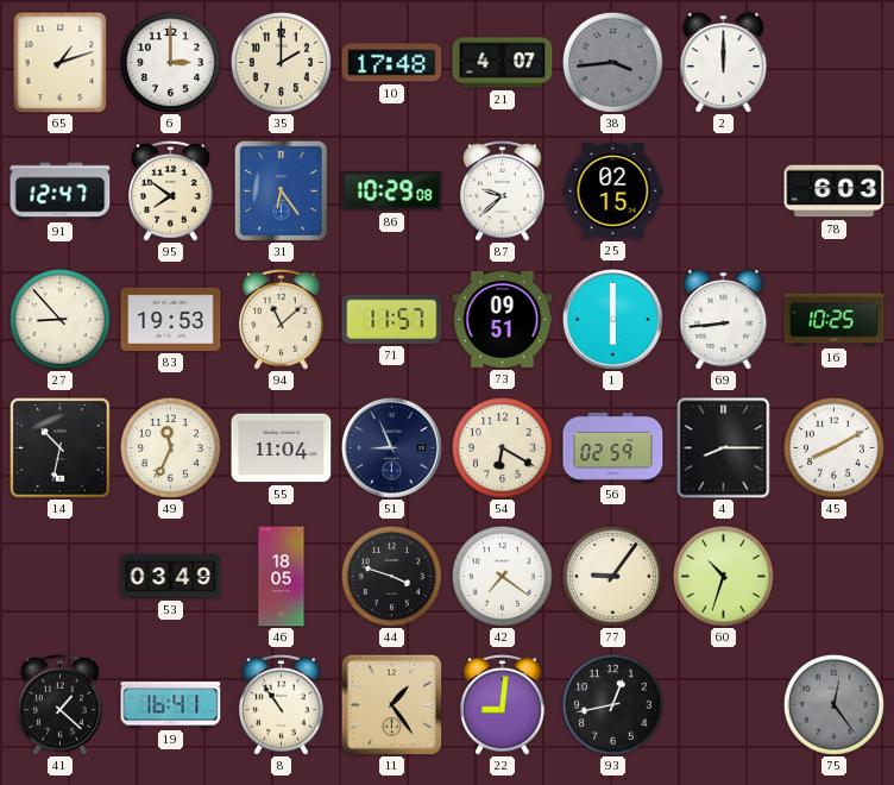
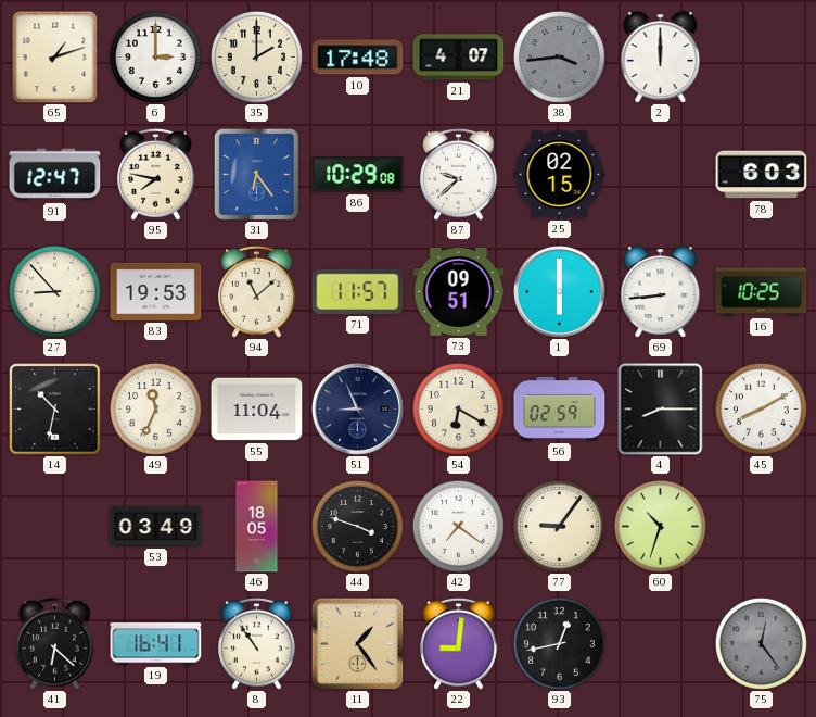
95: 7:51 -> 7:47
41: 1:22 -> 6:22
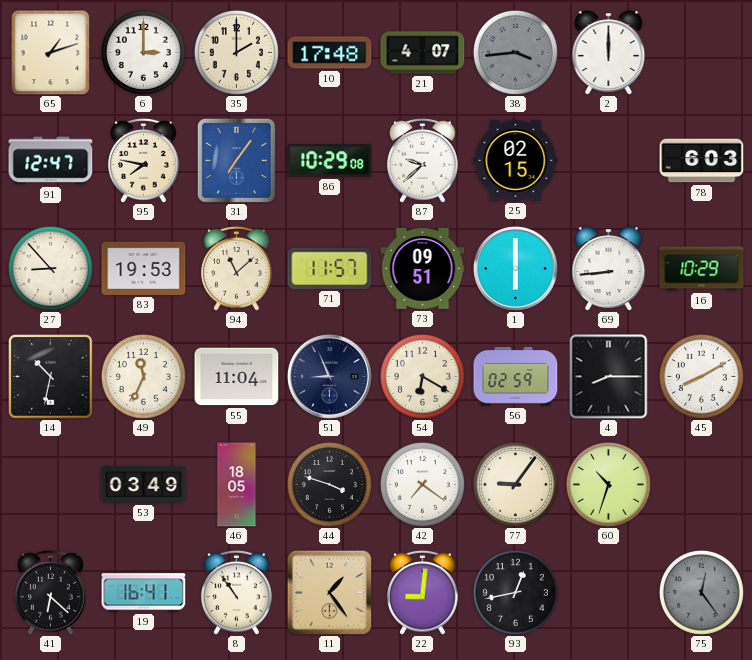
31: 6:24 -> 7:06
16: 10:25 -> 10:29
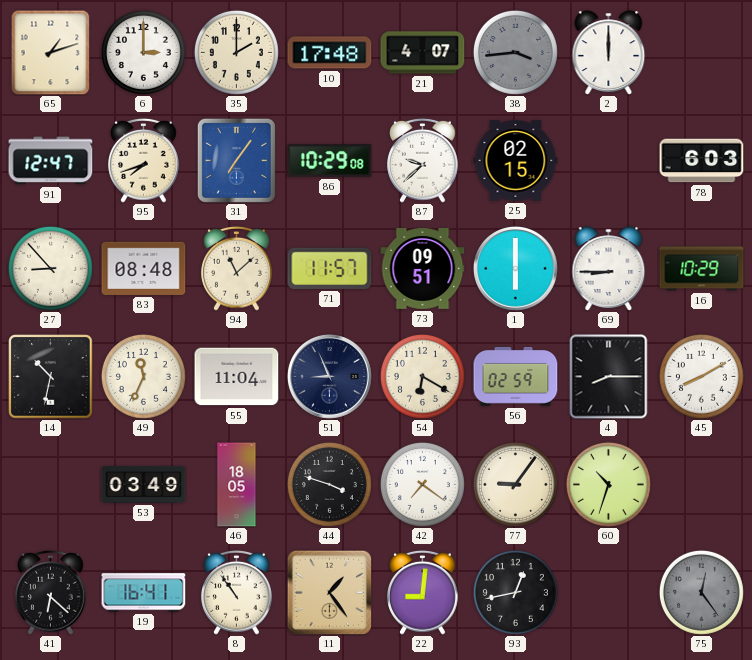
95: 7:47 -> 7:42
83: 19:53 -> 08:48
69: 8:44 -> 8:45
